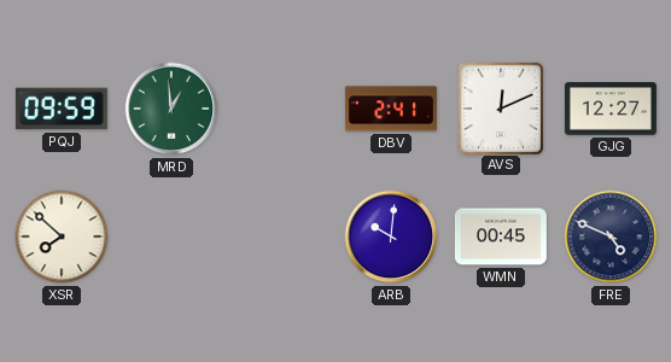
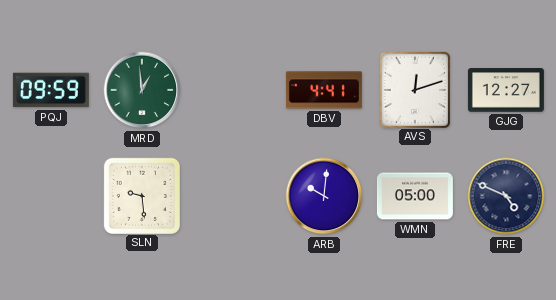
DBV: 2:41 -> 4:41
AVS: 12:11 -> 12:12
XSR: 7:52 -> none
SLN: none -> 9:29
WMN: 00:45 -> 05:00
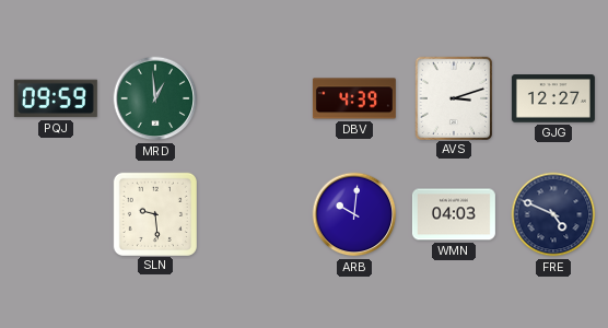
DBV: 4:41 -> 4:39
AVS: 12:12 -> 3:12
WMN: 05:00 -> 04:03
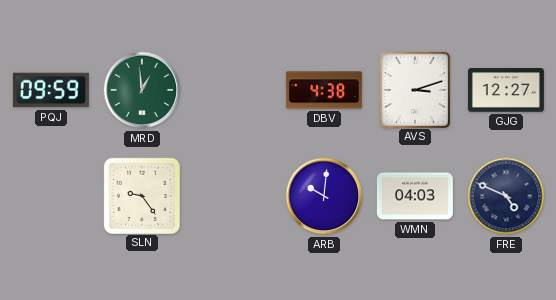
DBV: 4:39 -> 4:38
SLN: 9:29 -> 9:24
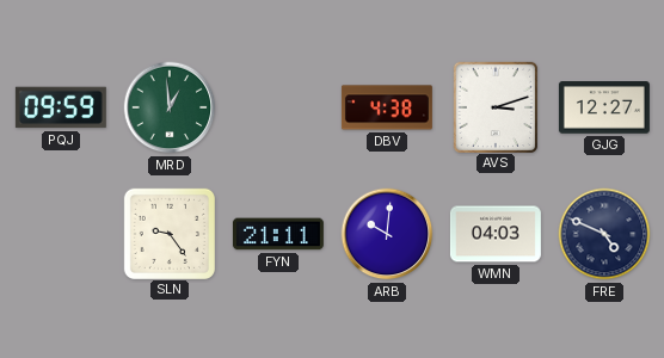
FYN: none -> 21:11
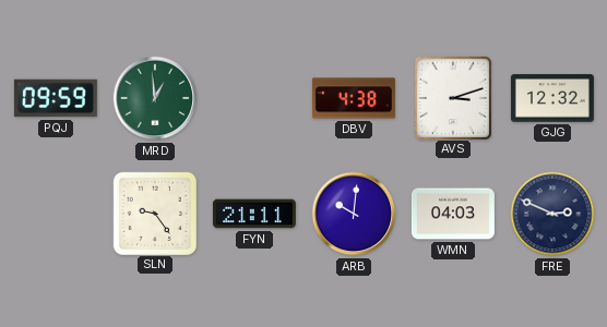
GJG: 12:27 -> 12:32
FRE: 4:49 -> 2:49
